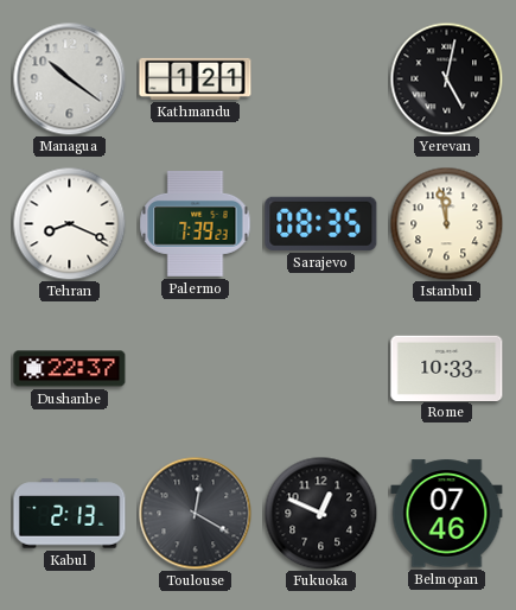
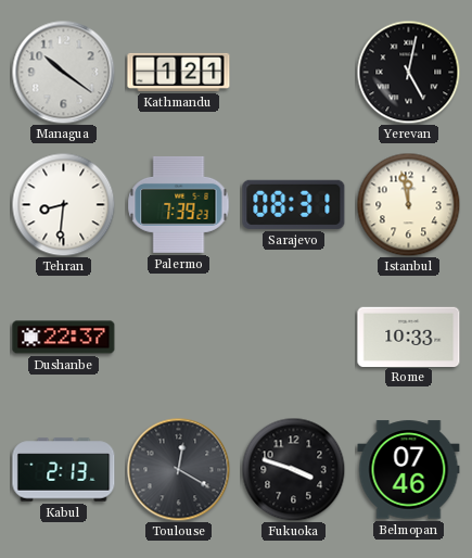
Tehran: 8:19 -> 8:31
Sarajevo: 08:35 -> 08:31
Fukuoka: 12:49 -> 3:48
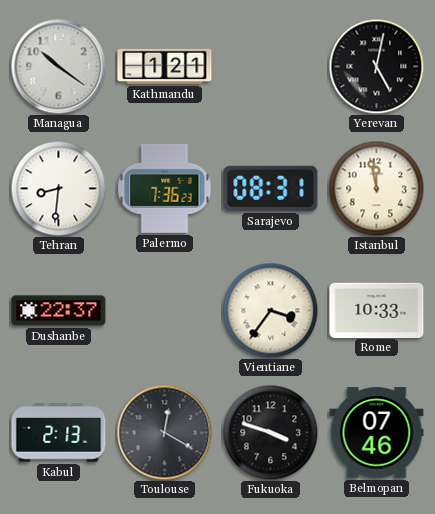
Palermo: 7:39 -> 7:36
Vientiane: none -> 3:36
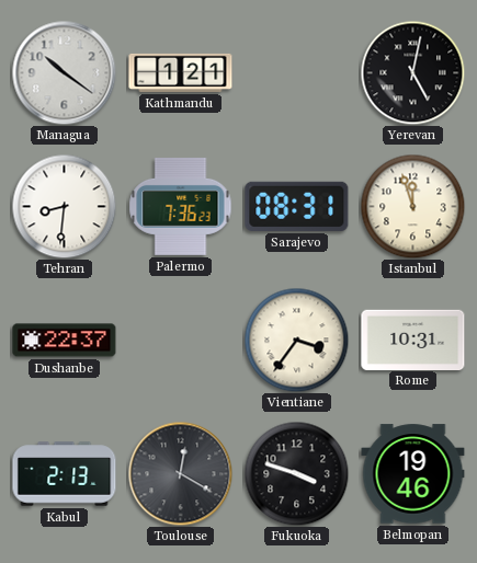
Istanbul: 11:58 -> 11:57
Rome: 10:33 -> 10:31
Belmopan: 07:46 -> 19:46
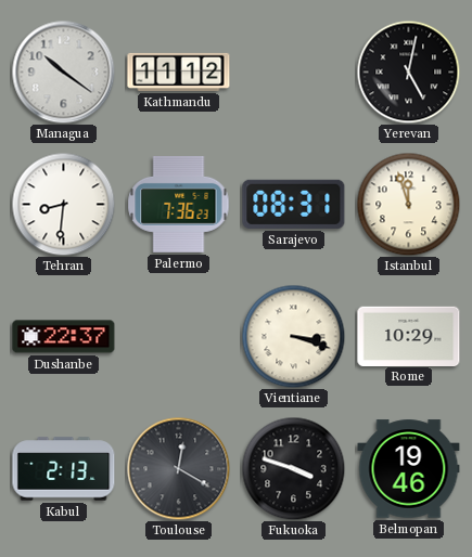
Kathmandu: 1:21 -> 11:12
Vientiane: 3:36 -> 3:18
Rome: 10:31 -> 10:29
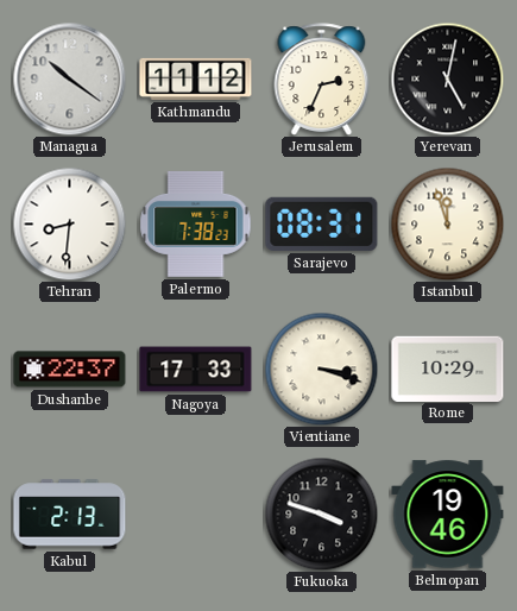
Jerusalem: none -> 2:34
Palermo: 7:36 -> 7:38
Nagoya: none -> 17:33
Toulouse: 12:20 -> none
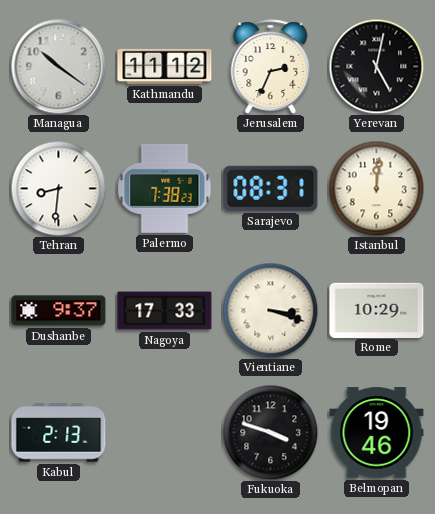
Istanbul: 11:57 -> 12:01
Dushanbe: 22:37 -> 9:37
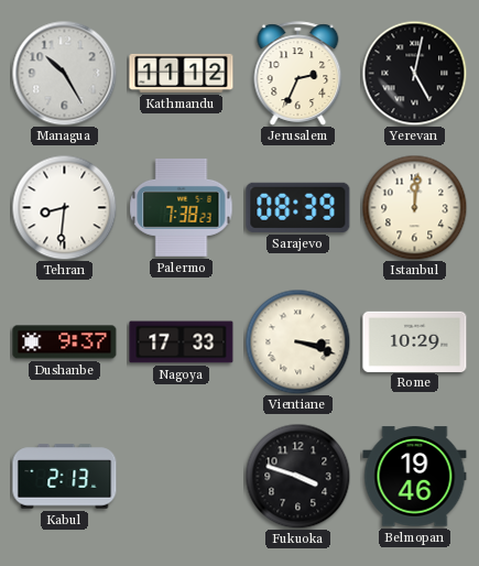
Managua: 10:21 -> 10:25
Sarajevo: 08:31 -> 08:39
